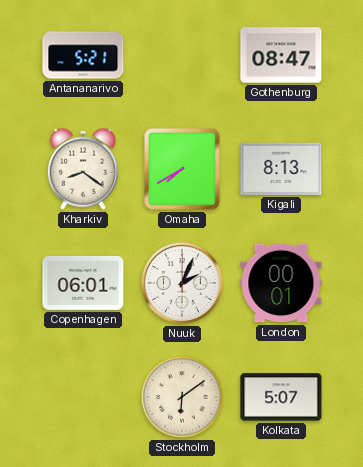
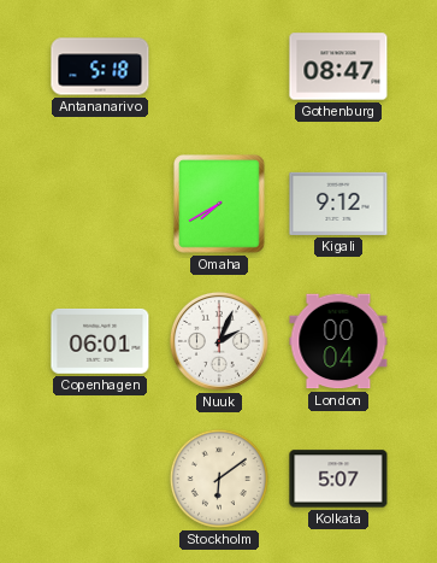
Antananarivo: 5:21 -> 5:18
Kharkiv: 8:21 -> none
Kigali: 8:13 -> 9:12
London: 00:01 -> 00:04
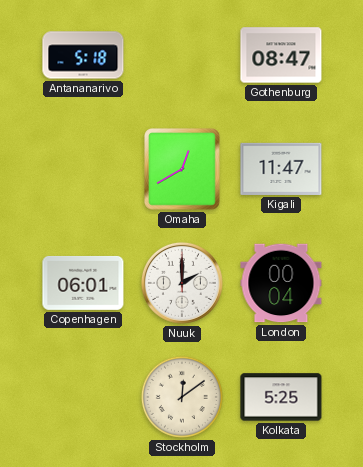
Omaha: 7:40 -> 12:40
Kigali: 9:12 -> 11:47
Nuuk: 2:04 -> 2:00
Stockholm: 6:09 -> 12:09
Kolkata: 5:07 -> 5:25
